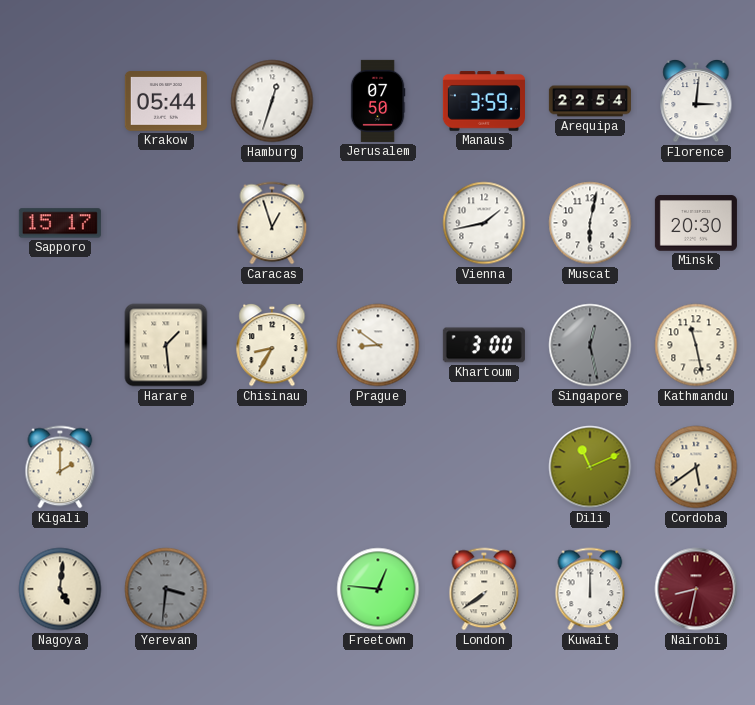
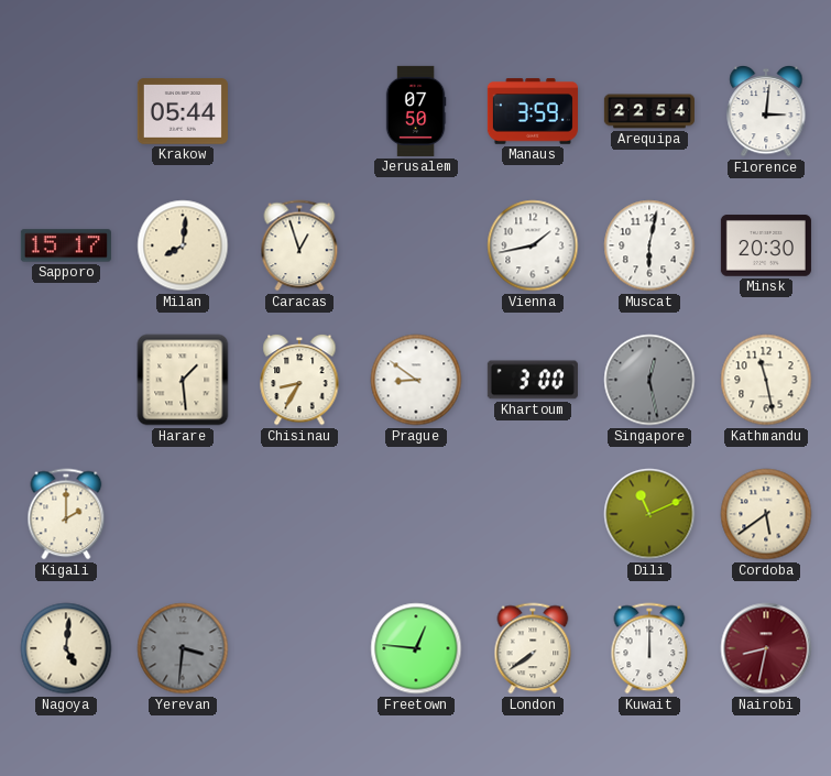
Hamburg: 12:33 -> none
Milan: none -> 8:01
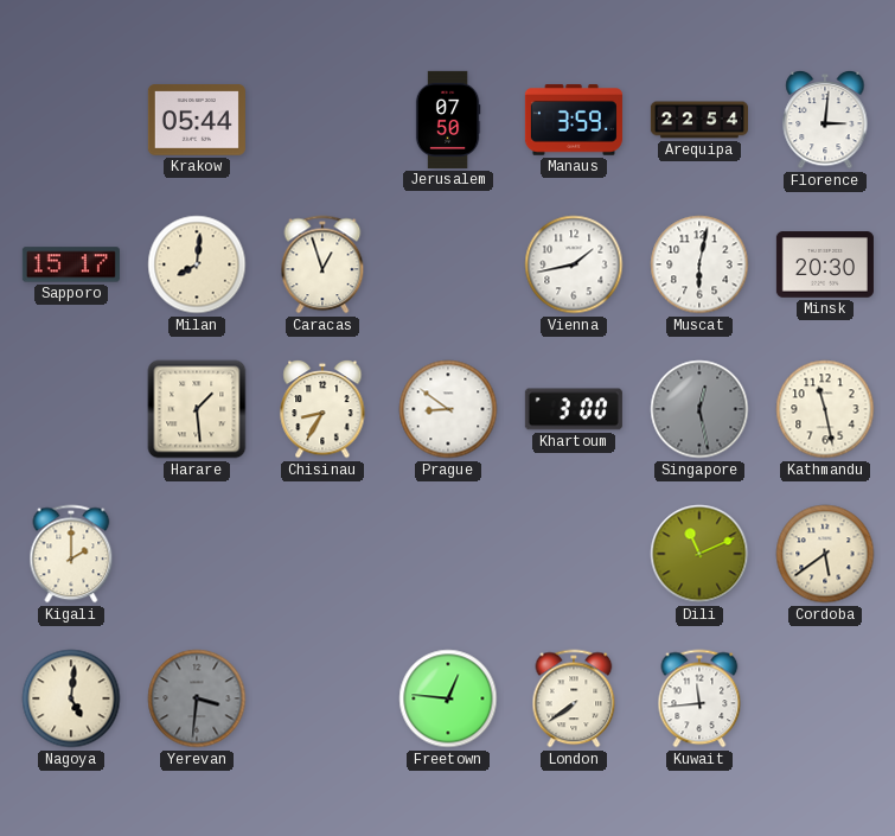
Kuwait: 12:00 -> 11:44
Nairobi: 8:32 -> none
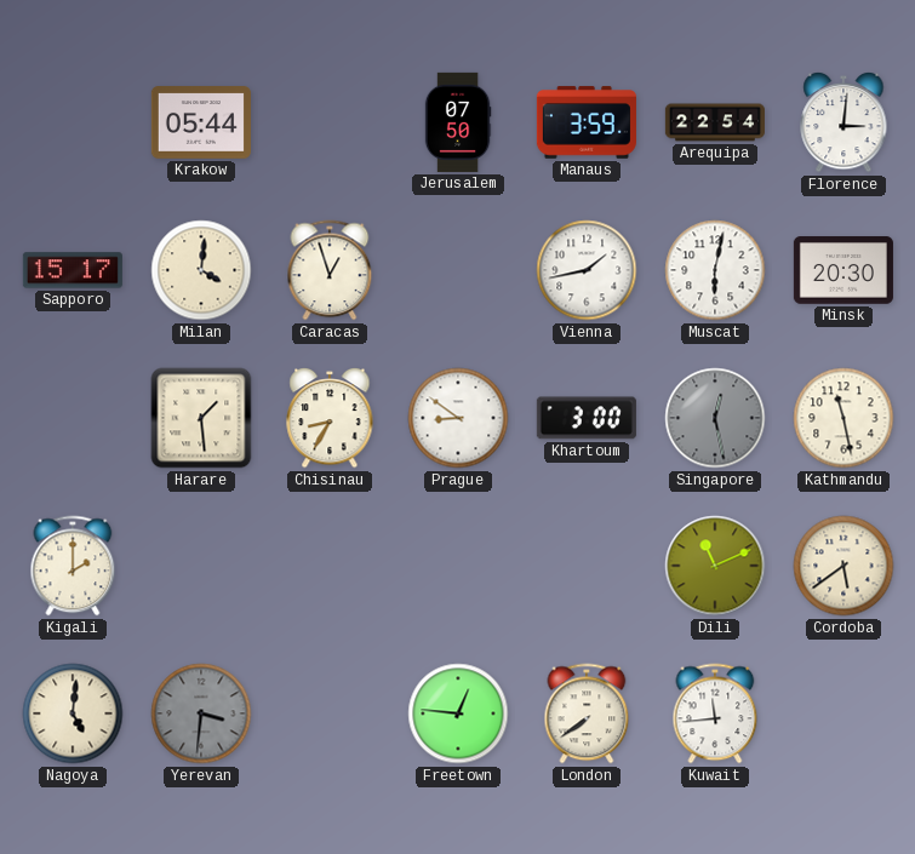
Milan: 8:01 -> 4:01
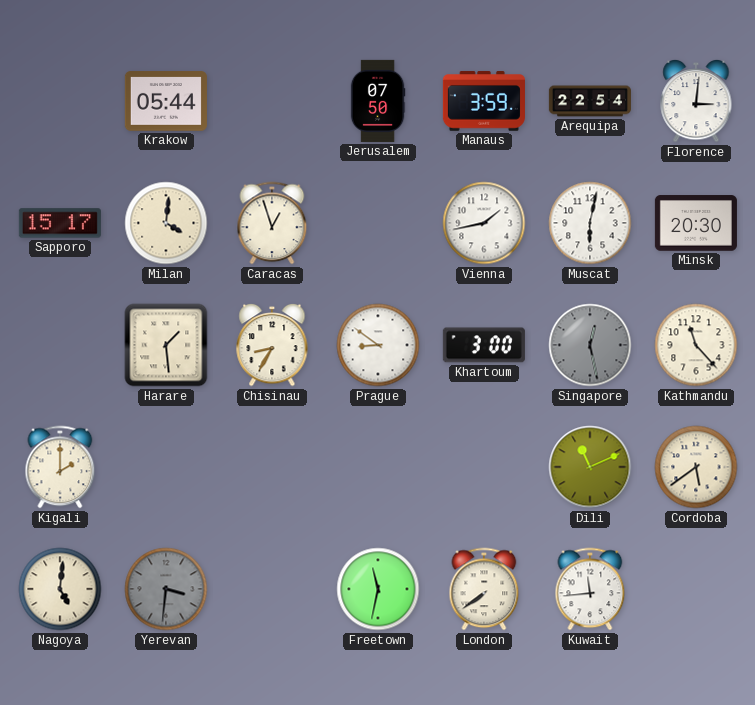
Kathmandu: 11:28 -> 11:23
Freetown: 12:46 -> 11:32
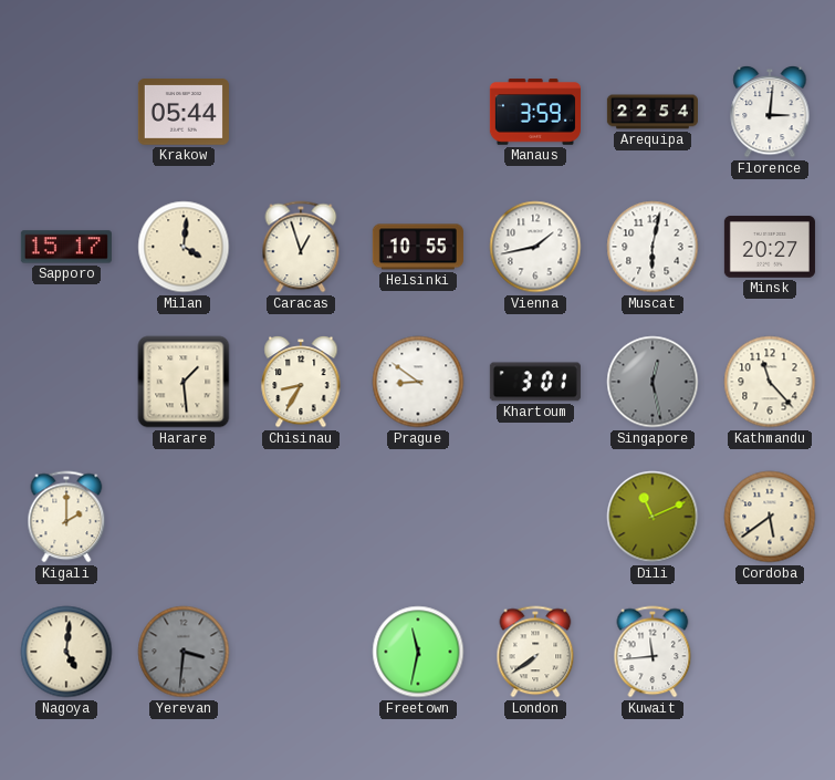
Jerusalem: 07:50 -> none
Helsinki: none -> 10:55
Minsk: 20:30 -> 20:27
Khartoum: 3:00 -> 3:01
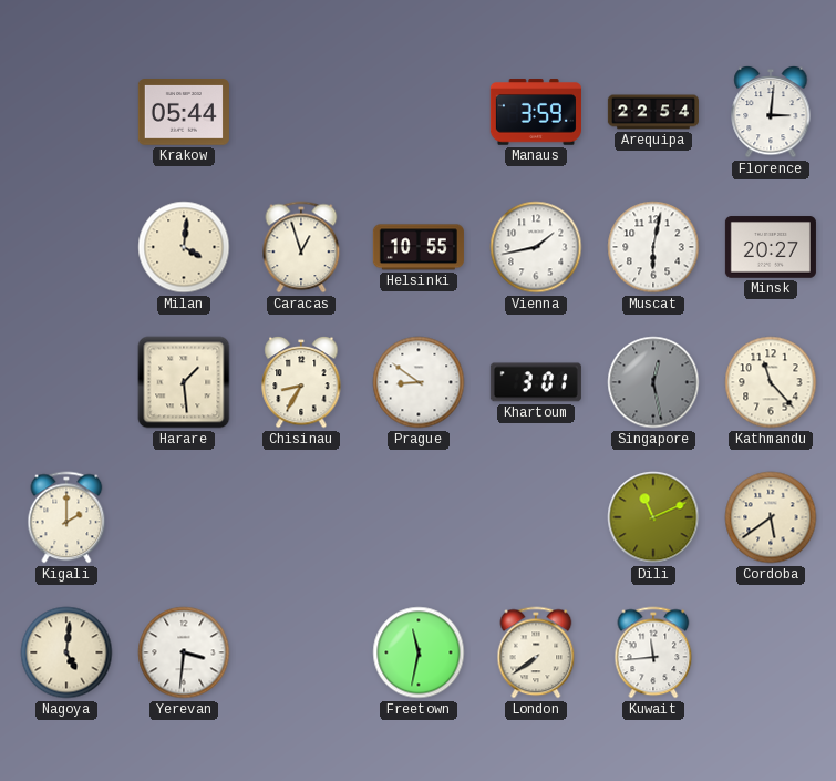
Sapporo: 15:17 -> none
Yerevan dial: grey -> white
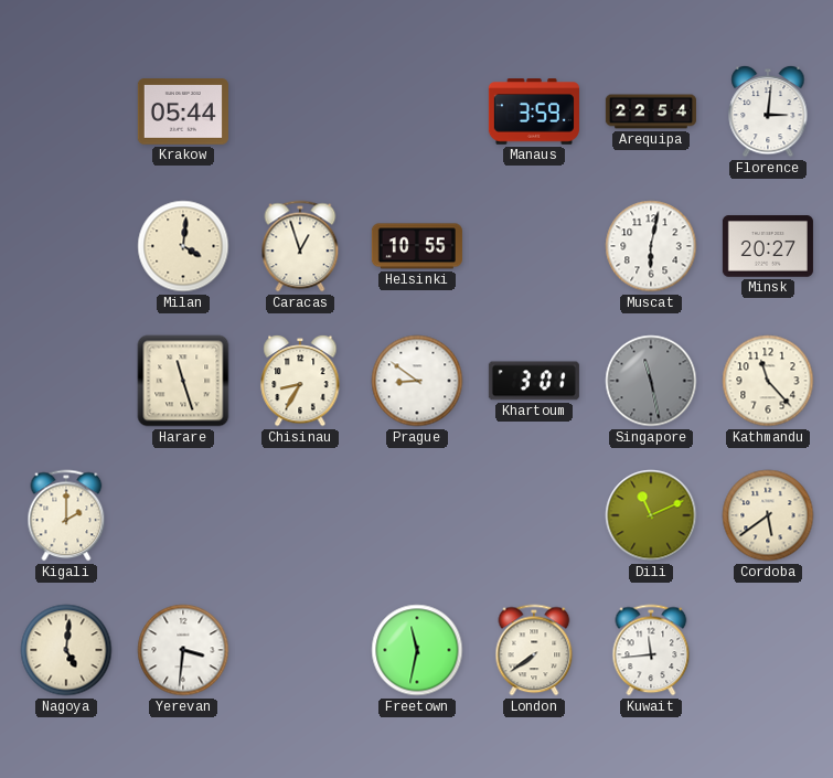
Vienna: 1:43 -> none
Harare: 1:29 -> 11:27
Singapore: 12:28 -> 11:28
